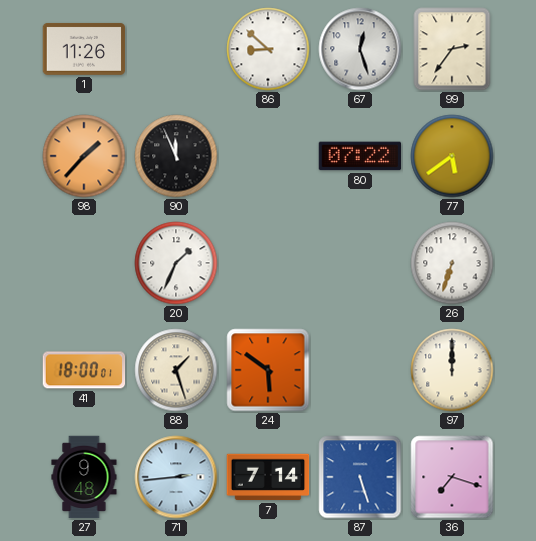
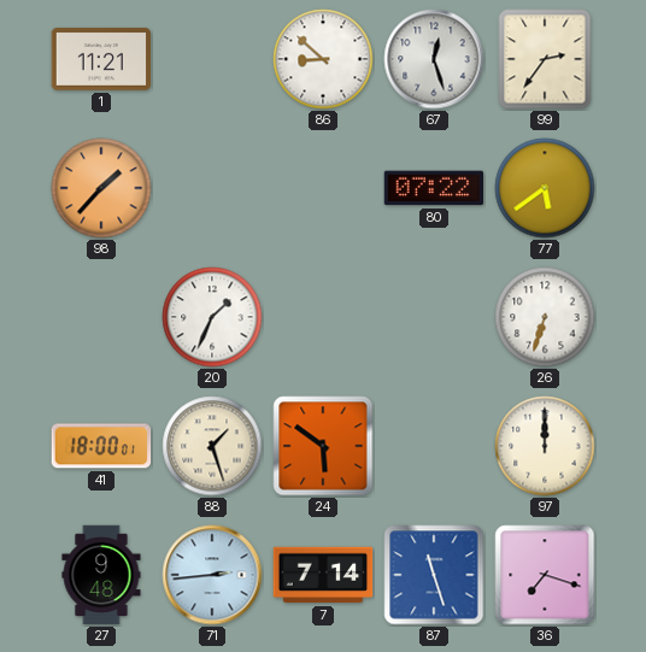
1: 11:26 -> 11:21
90: 11:56 -> none
87: 5:27 -> 11:27
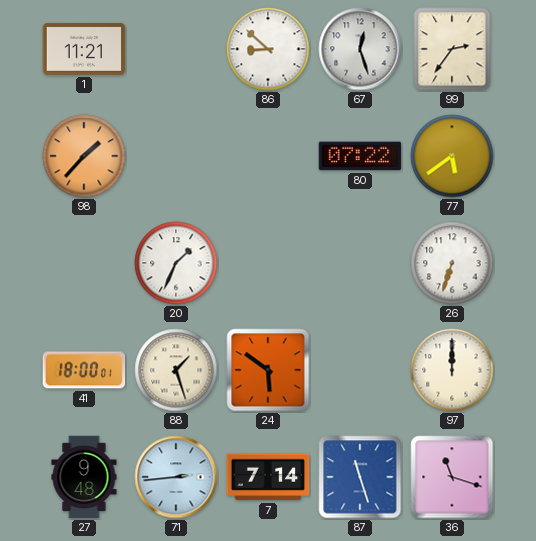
36: 7:18 -> 11:18
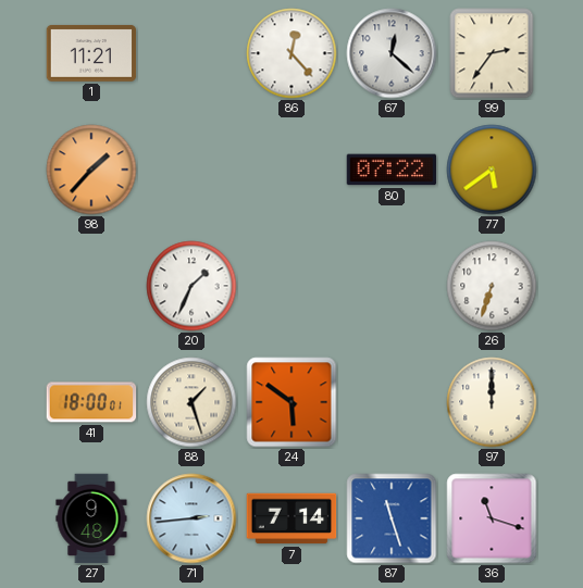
86: 8:52 -> 12:23
67: 12:27 -> 12:22
